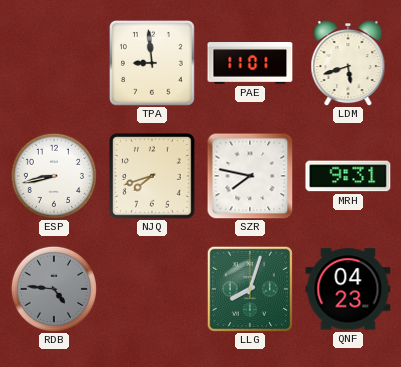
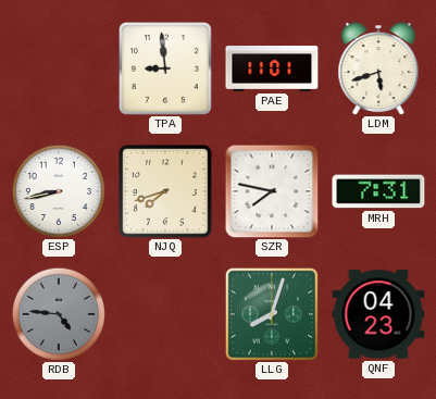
MRH: 9:31 -> 7:31
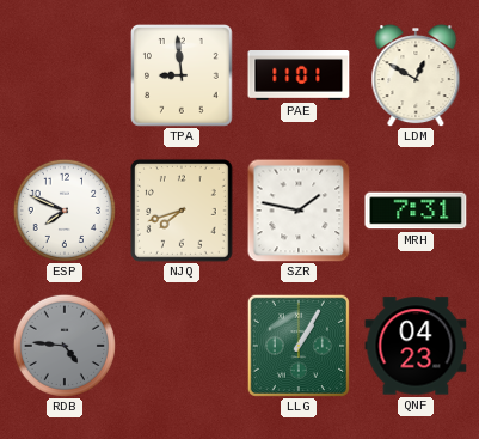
LDM: 5:42 -> 12:50
ESP: 8:43 -> 7:49
SZR: 7:47 -> 1:47
LLG: 8:03 -> 1:05
